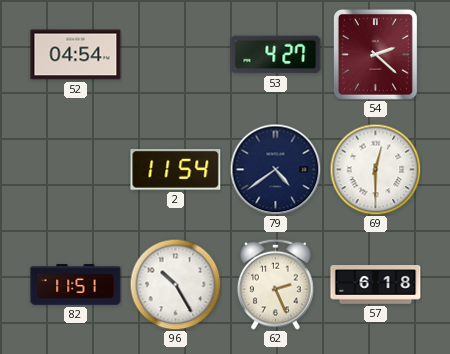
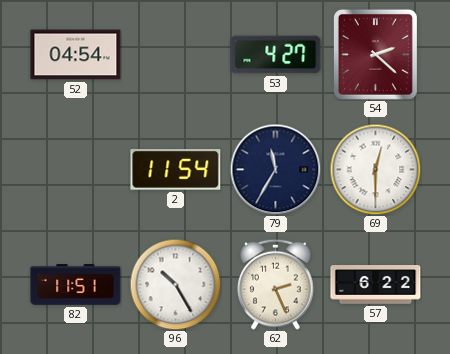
79: 4:39 -> 11:35
57: 6:18 -> 6:22
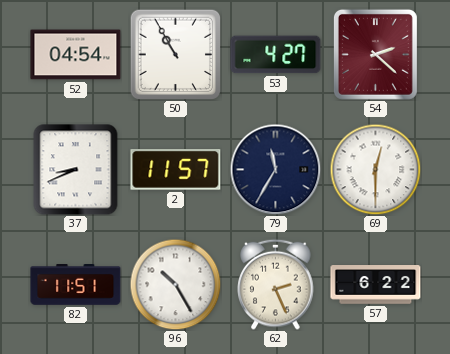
50: none -> 10:55
37: none -> 8:41
2: 11:54 -> 11:57
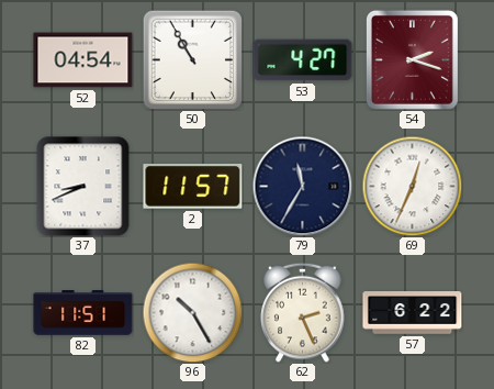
54: 2:22 -> 2:18
69: 12:30 -> 12:34
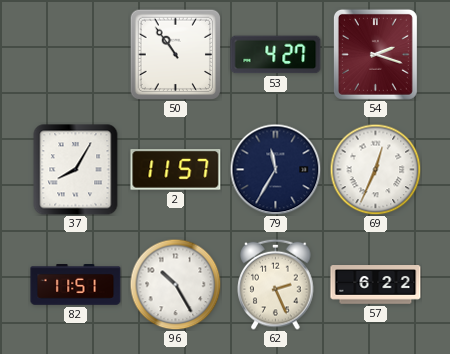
52: 04:54 -> none
50: 10:55 -> 10:54
37: 8:41 -> 8:05
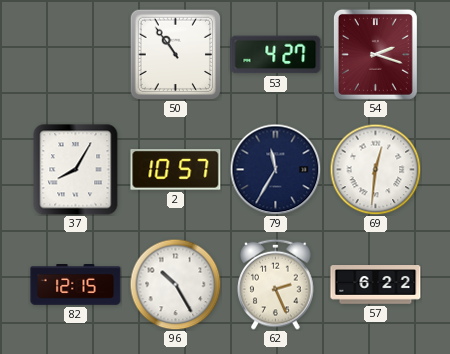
2: 11:57 -> 10:57
69: 12:34 -> 12:31
82: 11:51 -> 12:15
